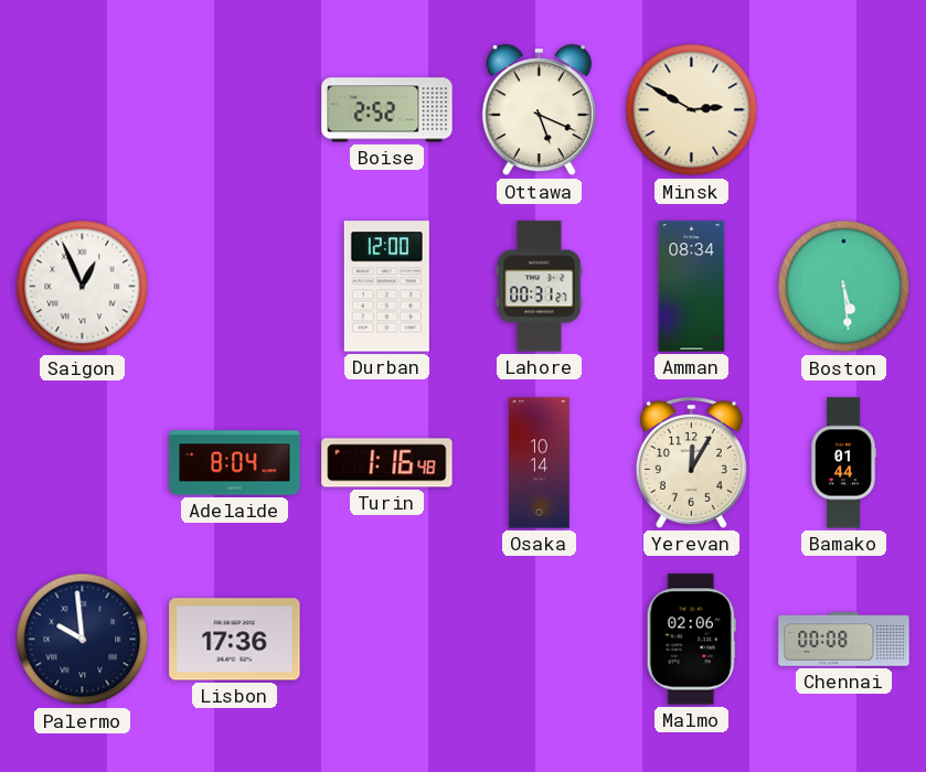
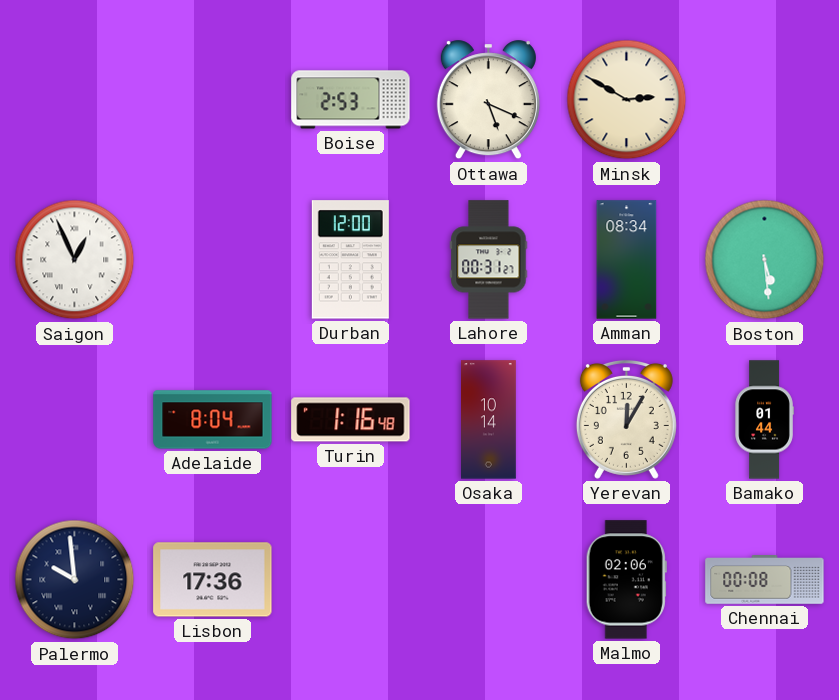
Boise: 2:52 -> 2:53
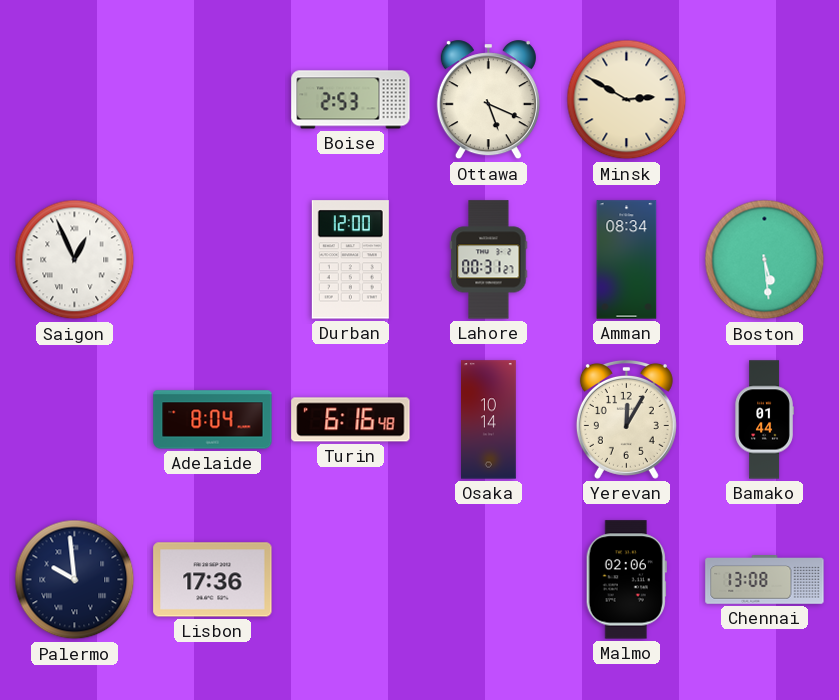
Turin: 1:16 -> 6:16
Chennai: 00:08 -> 13:08
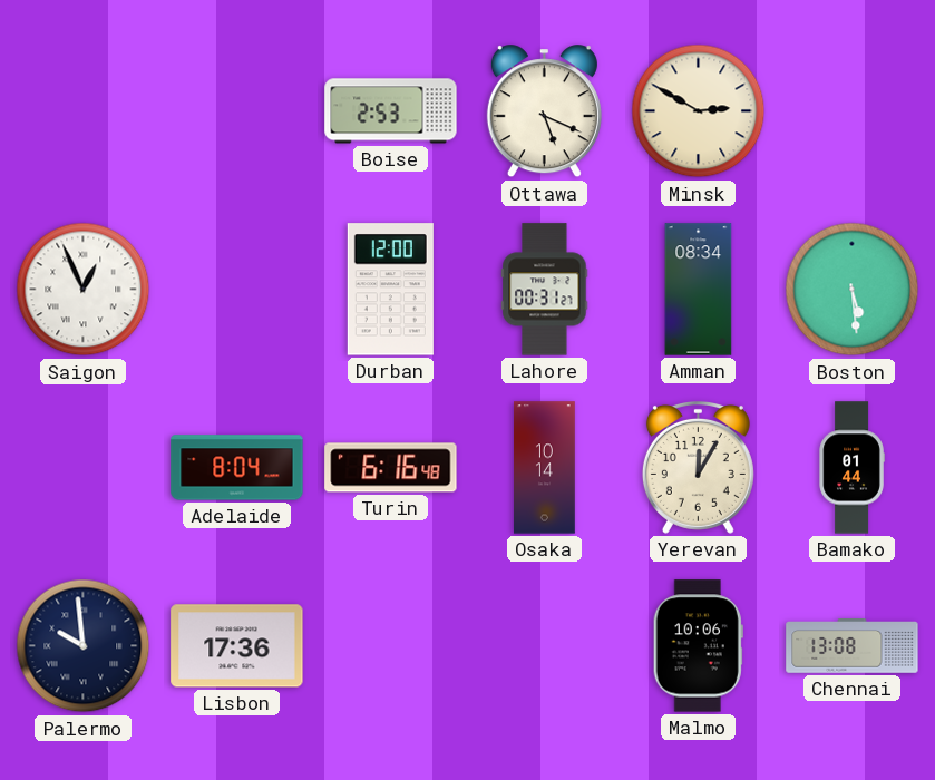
Malmo: 02:06 -> 10:06
